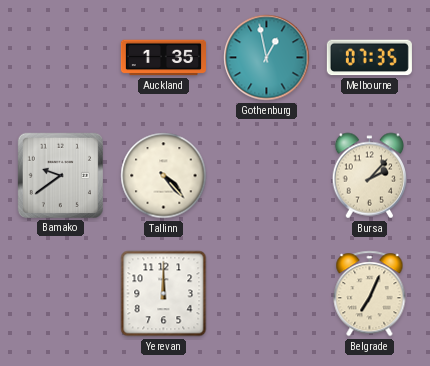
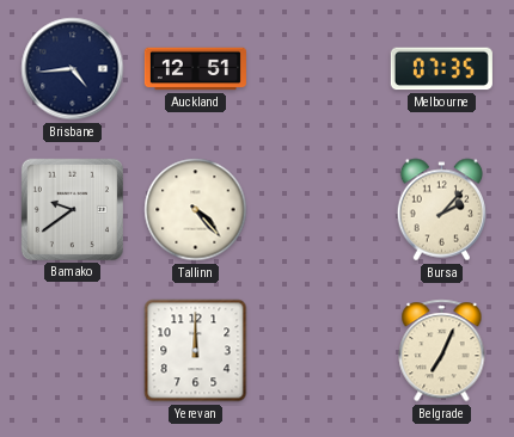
Brisbane: none -> 4:44
Auckland: 1:35 -> 12:51
Gothenburg: 12:58 -> none
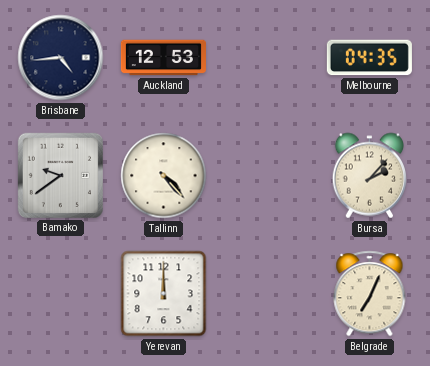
Auckland: 12:51 -> 12:53
Melbourne: 07:35 -> 04:35
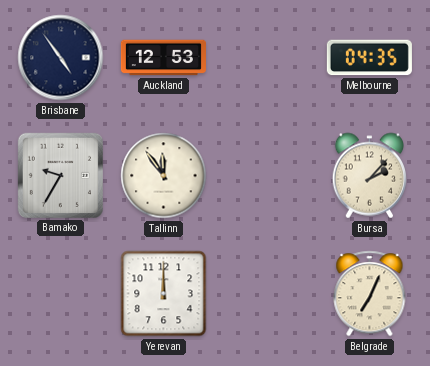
Brisbane: 4:44 -> 4:54
Bamako: 9:39 -> 9:35
Tallinn: 4:23 -> 11:54
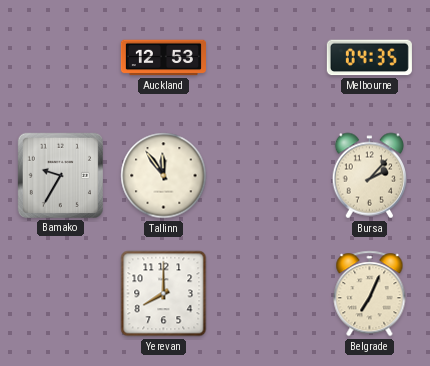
Brisbane: 4:54 -> none
Yerevan: 12:00 -> 8:00
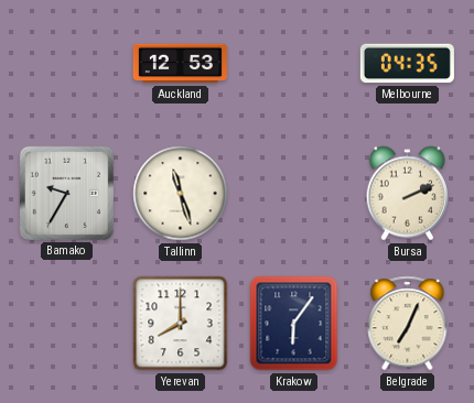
Tallinn: 11:54 -> 11:27
Bursa: 2:07 -> 2:11
Krakow: none -> 6:06
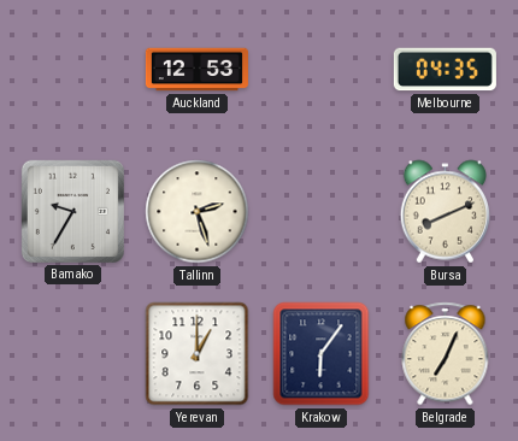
Tallinn: 11:27 -> 2:27
Bursa: 2:11 -> 8:11
Yerevan: 8:00 -> 1:00
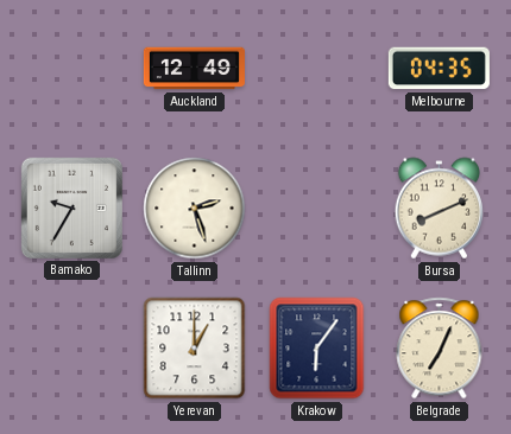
Auckland: 12:53 -> 12:49
